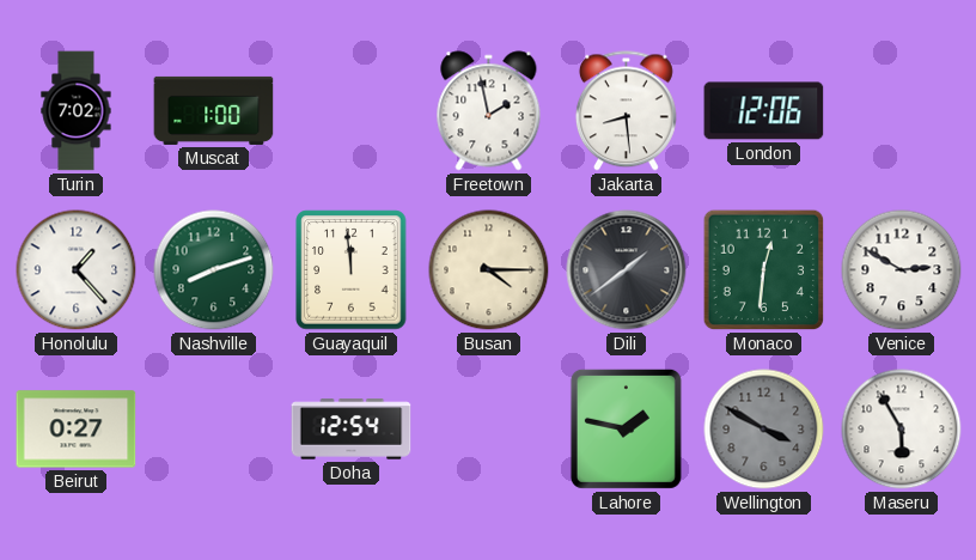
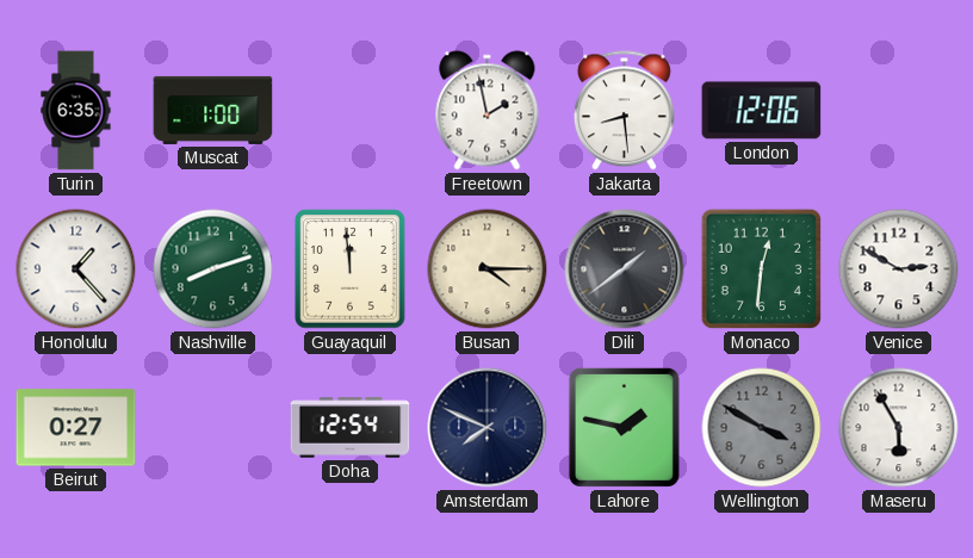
Turin: 7:02 -> 6:35
Amsterdam: none -> 7:49
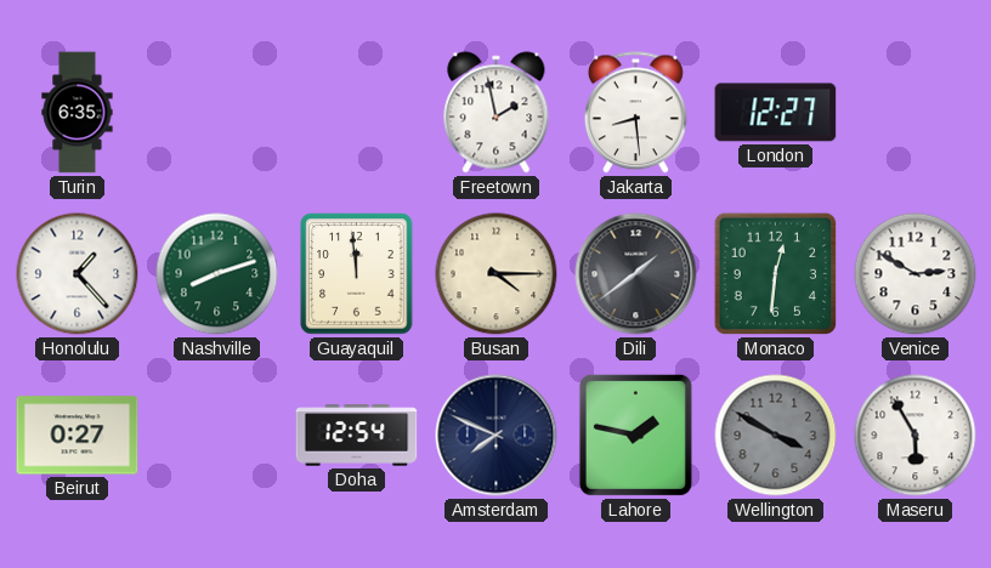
Muscat: 1:00 -> none
London: 12:06 -> 12:27
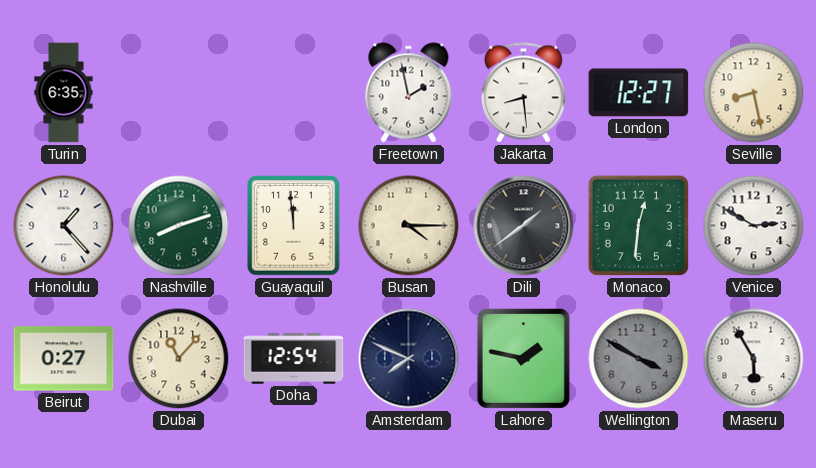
Seville: none -> 8:28
Dubai: none -> 11:07
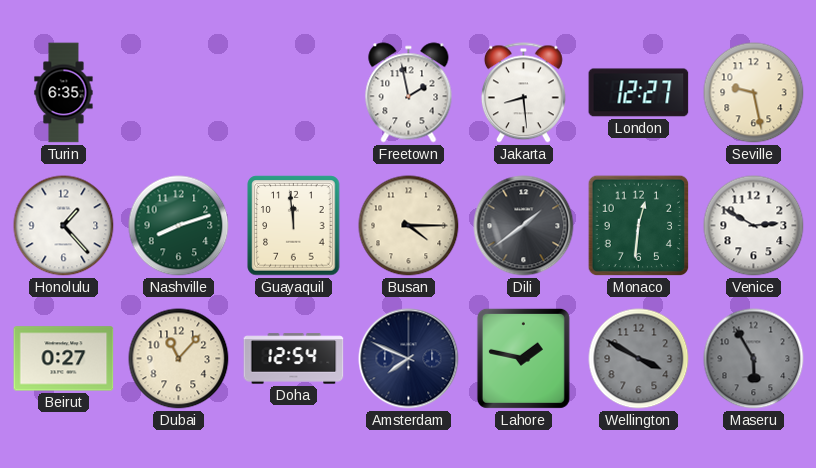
Seville: 8:28 -> 9:28
Maseru dial: white -> grey
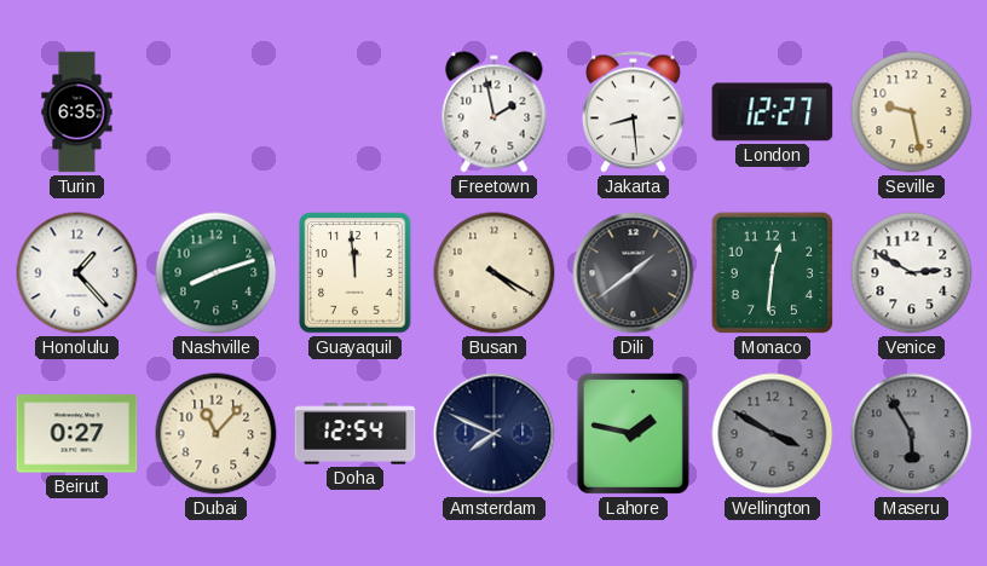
Busan: 4:15 -> 4:20
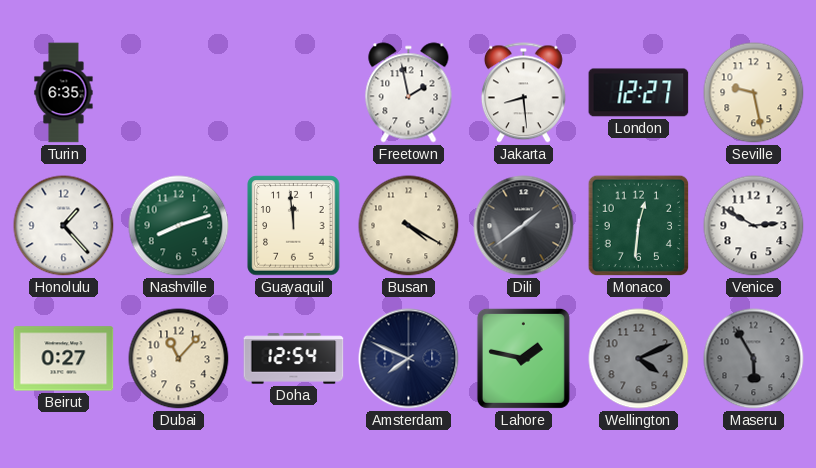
Wellington: 3:50 -> 4:11
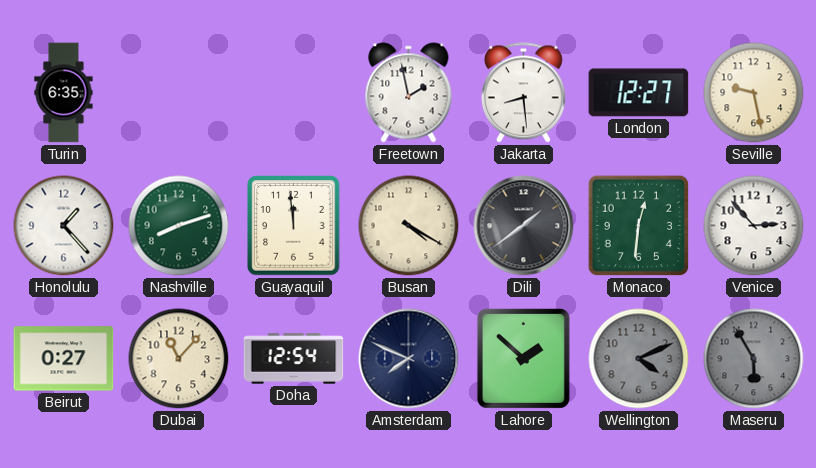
Venice: 2:50 -> 2:53
Lahore: 1:47 -> 1:52
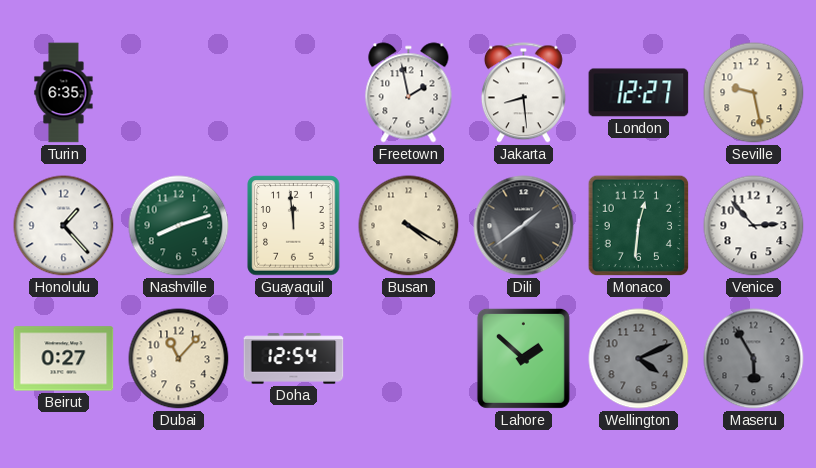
Amsterdam: 7:49 -> none
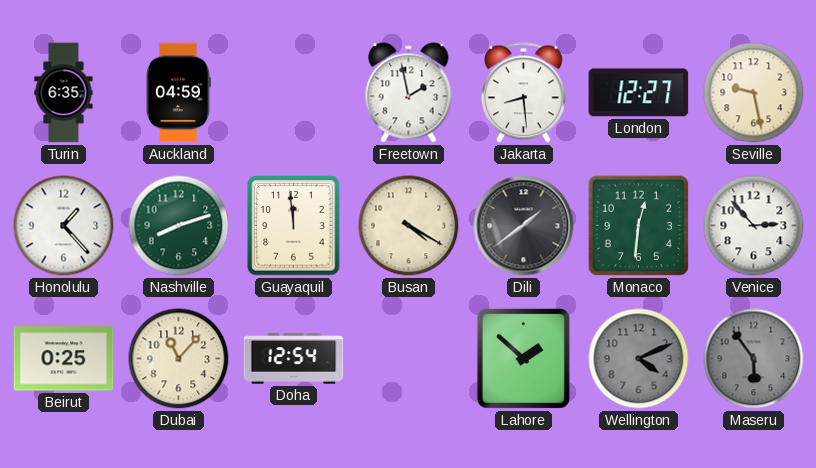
Auckland: none -> 04:59
Beirut: 0:27 -> 0:25
Maseru: 5:55 -> 5:54
